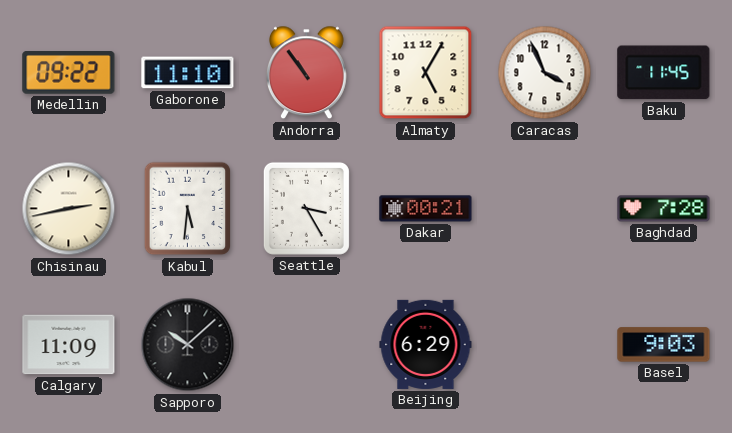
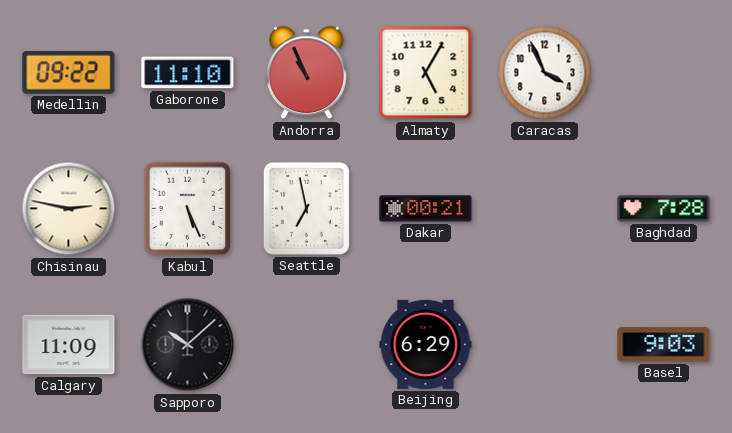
Andorra: 10:54 -> 10:56
Baku: 11:45 -> none
Chisinau: 2:43 -> 2:47
Kabul: 5:31 -> 5:26
Seattle: 3:25 -> 6:58
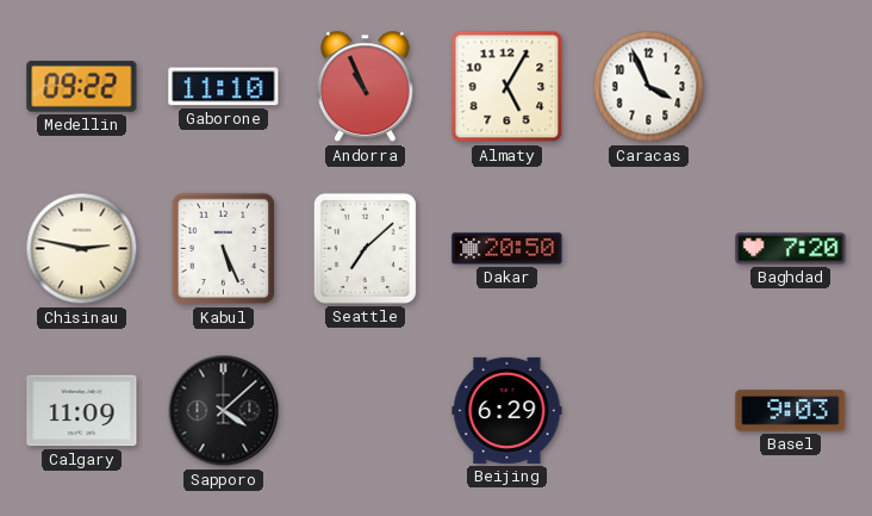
Seattle: 6:58 -> 7:08
Dakar: 00:21 -> 20:50
Baghdad: 7:28 -> 7:20
Sapporo: 10:08 -> 4:08
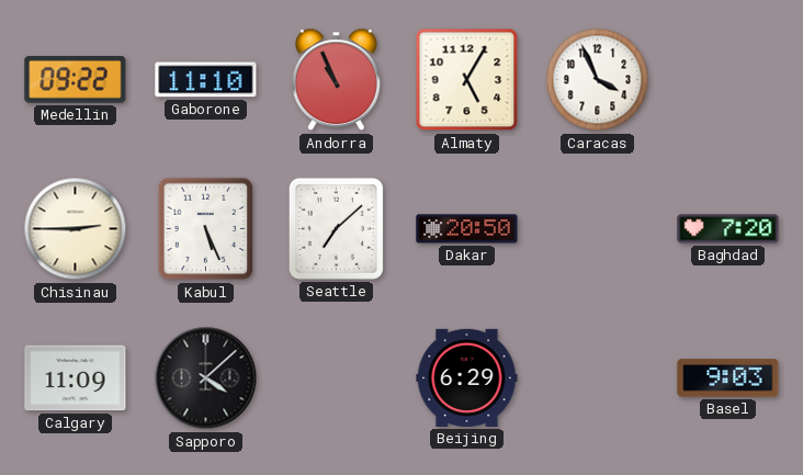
Chisinau: 2:47 -> 2:45
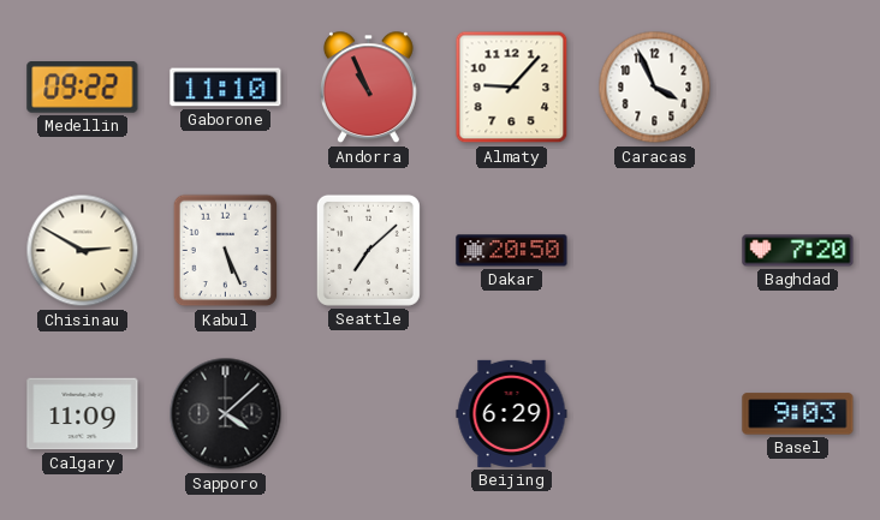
Almaty: 5:05 -> 9:07
Chisinau: 2:45 -> 2:50
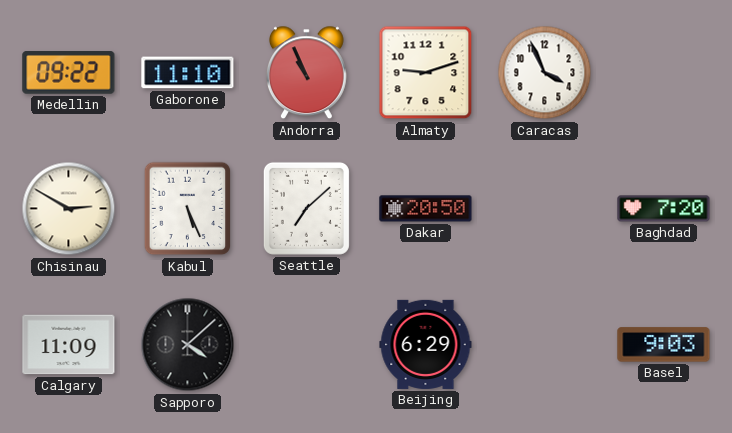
Almaty: 9:07 -> 9:12
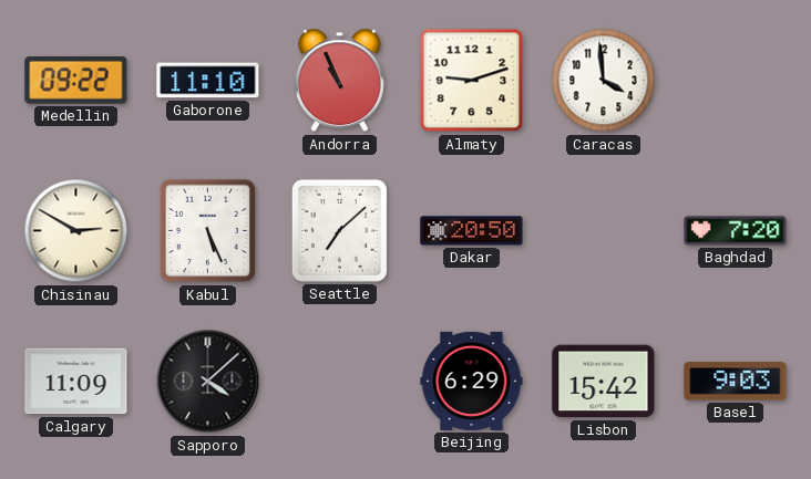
Caracas: 3:56 -> 3:59
Lisbon: none -> 15:42
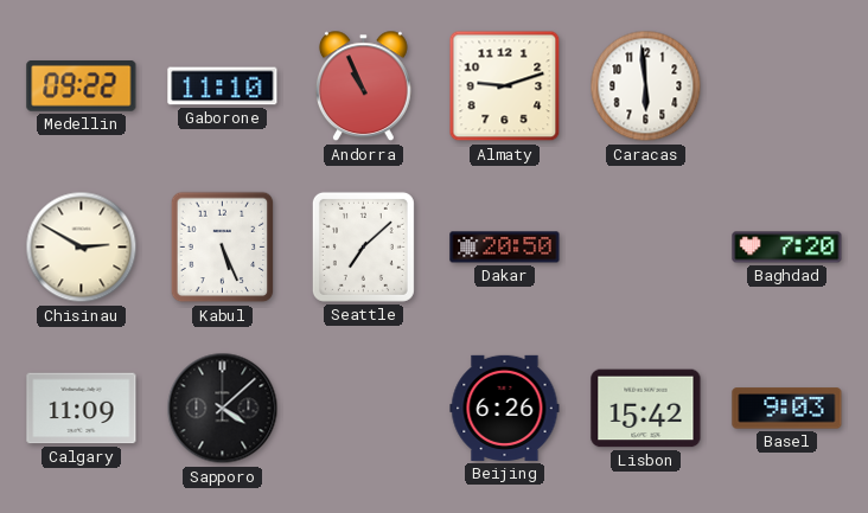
Caracas: 3:59 -> 5:59
Beijing: 6:29 -> 6:26
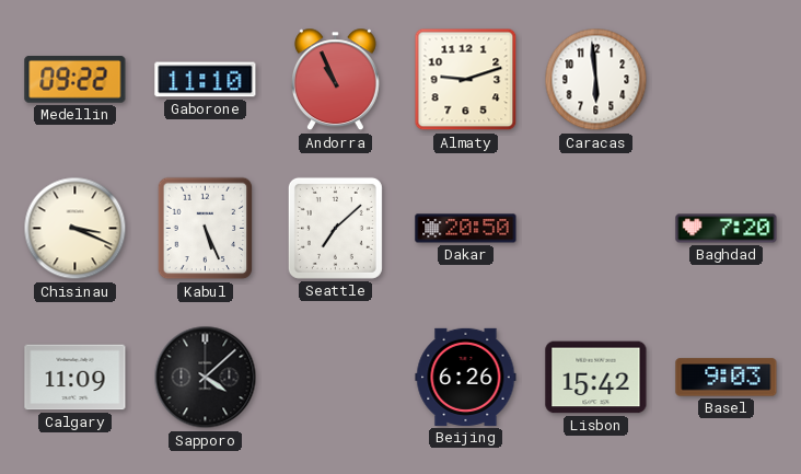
Chisinau: 2:50 -> 3:19
